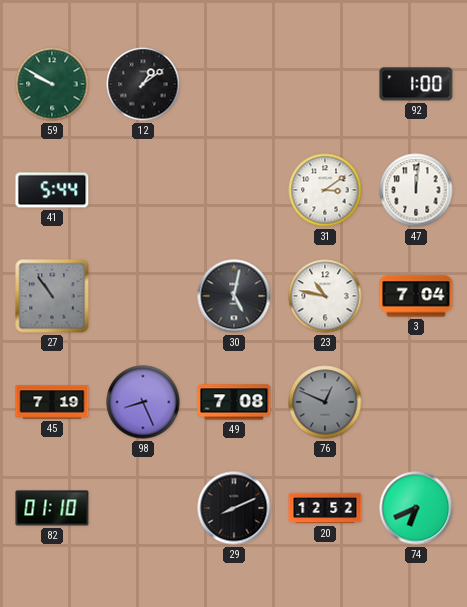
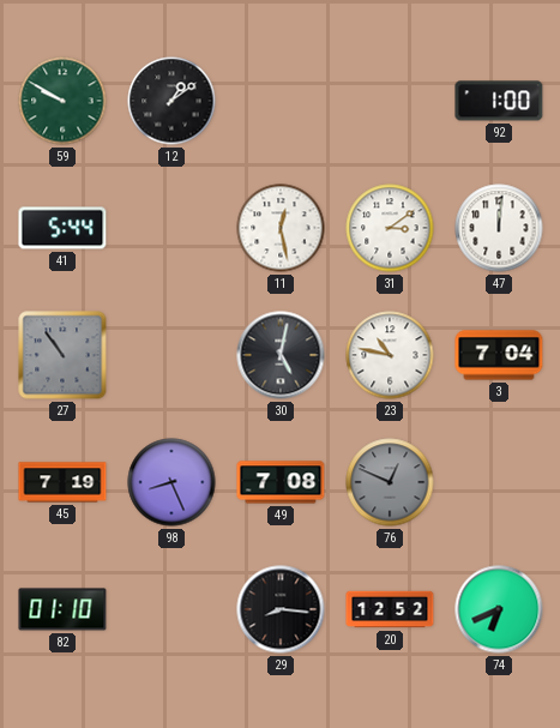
11: none -> 12:28
29: 8:11 -> 8:16
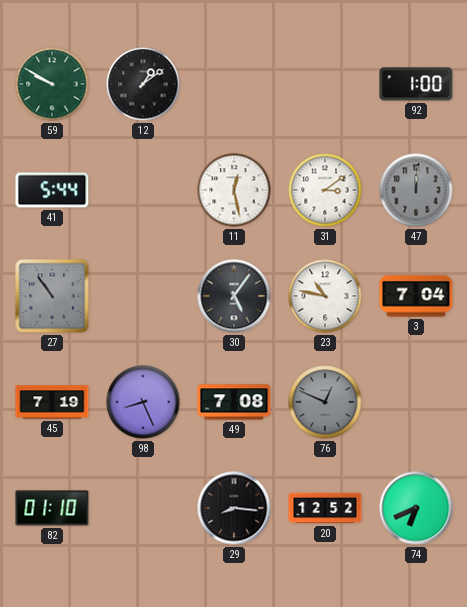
47 dial: white -> grey
30: 5:02 -> 5:06
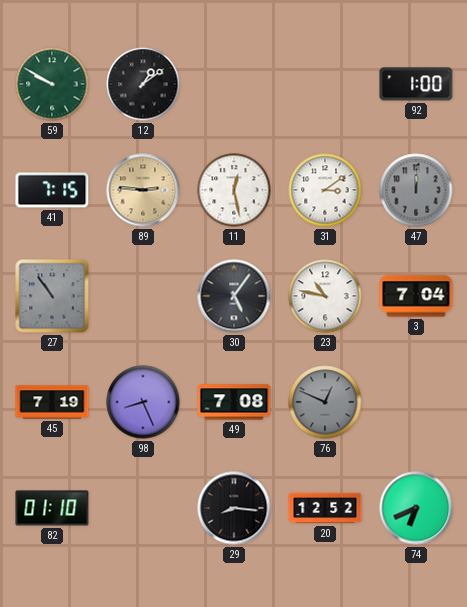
41: 5:44 -> 7:15
89: none -> 2:46
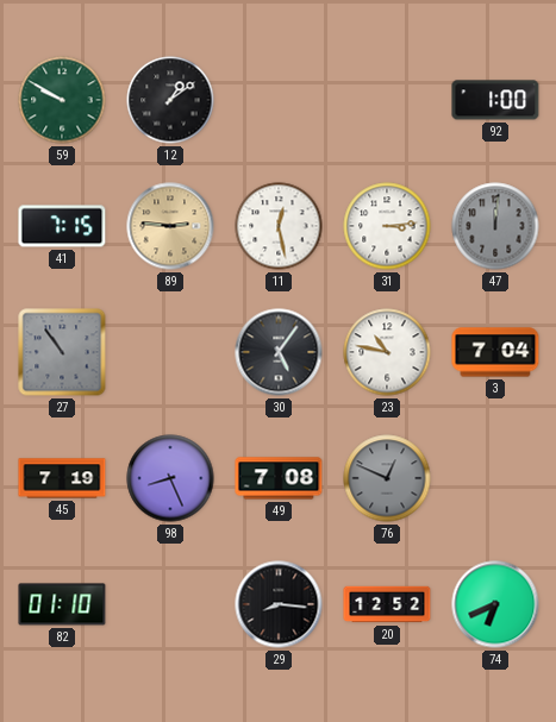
31: 3:09 -> 3:14
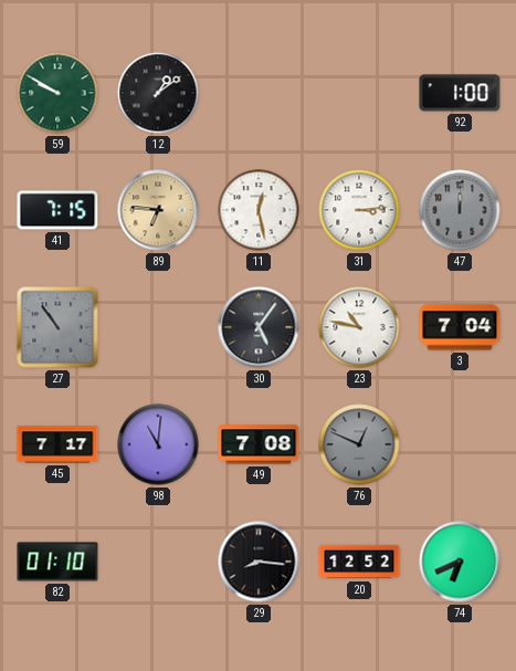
89: 2:46 -> 6:46
45: 7:19 -> 7:17
98: 8:26 -> 11:01
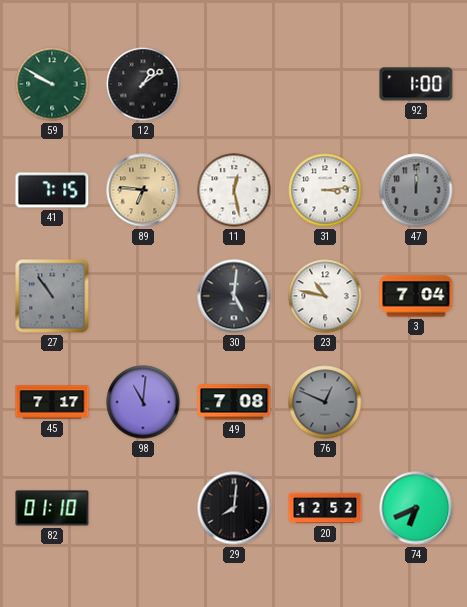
30: 5:06 -> 5:01
29: 8:16 -> 8:01
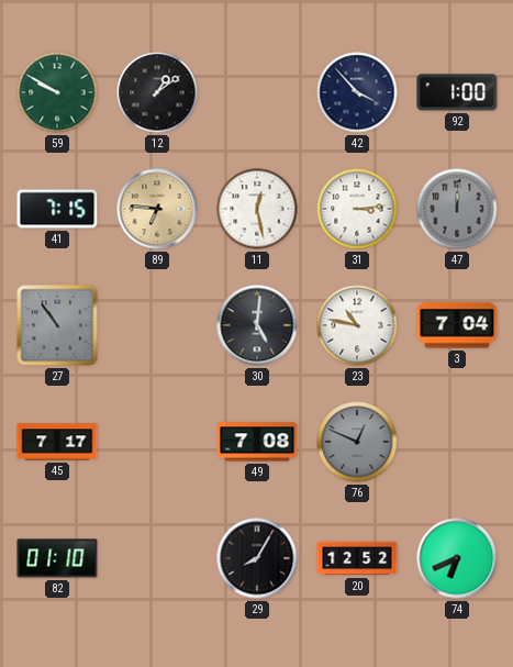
42: none -> 3:53
98: 11:01 -> none
29: 8:01 -> 8:05
